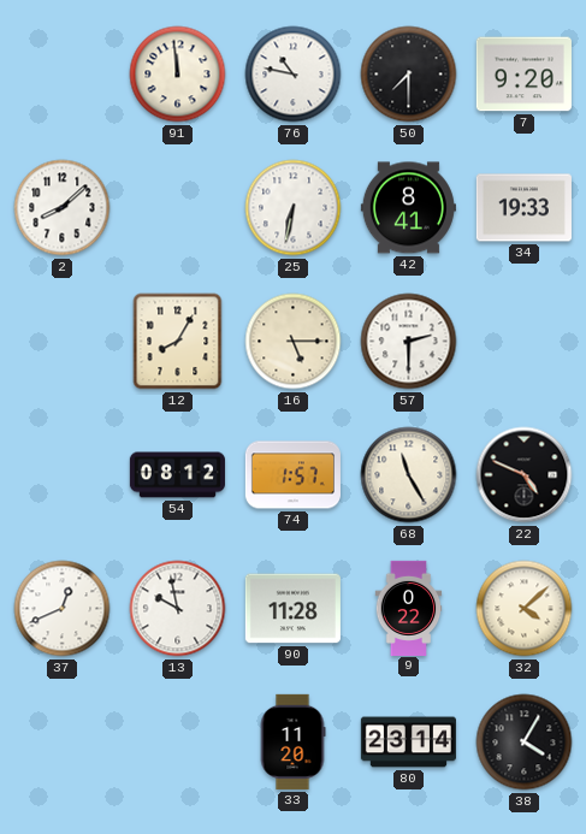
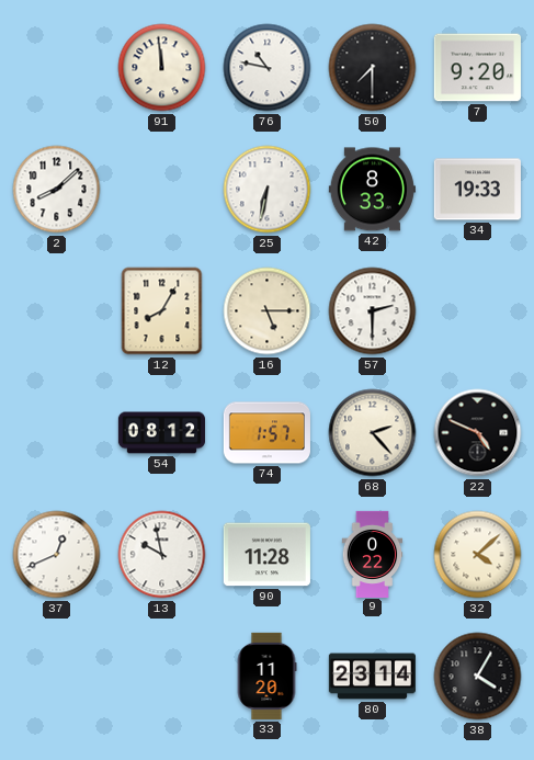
42: 8:41 -> 8:33
68: 11:25 -> 2:23
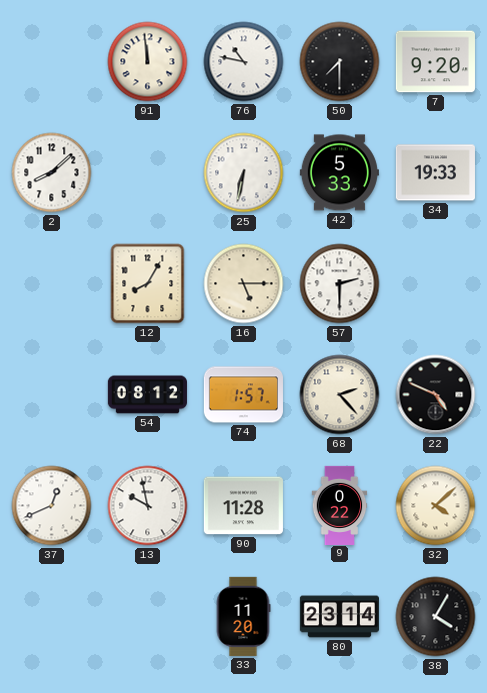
42: 8:33 -> 5:33
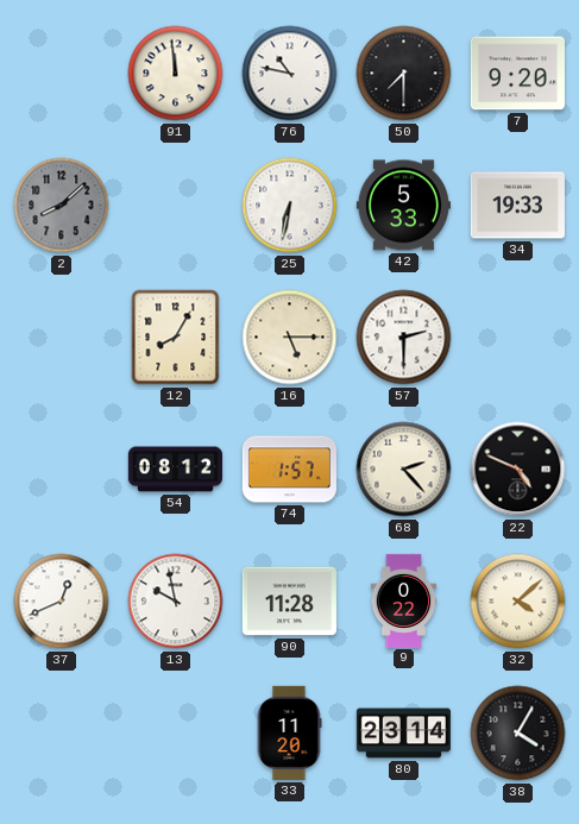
2 dial: white -> grey
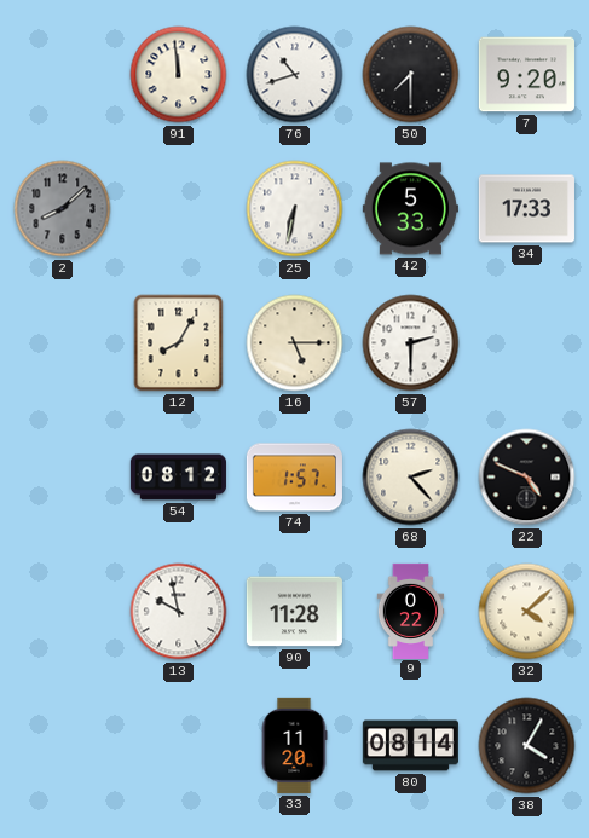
76: 10:47 -> 10:42
34: 19:33 -> 17:33
37: 12:41 -> none
80: 23:14 -> 08:14
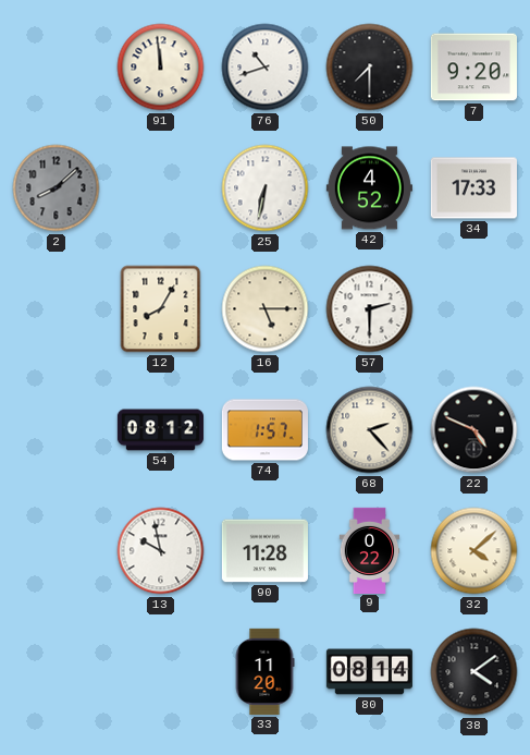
42: 5:33 -> 4:52
38: 4:05 -> 4:09
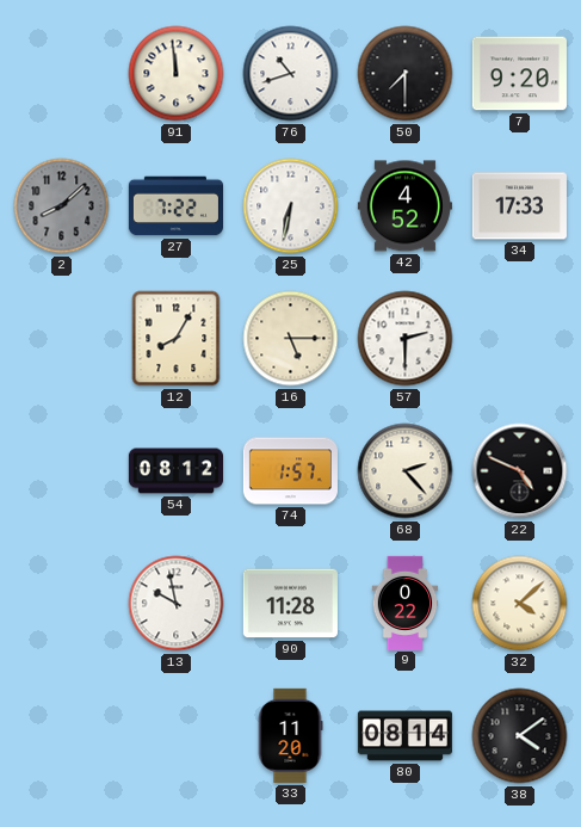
27: none -> 7:22
